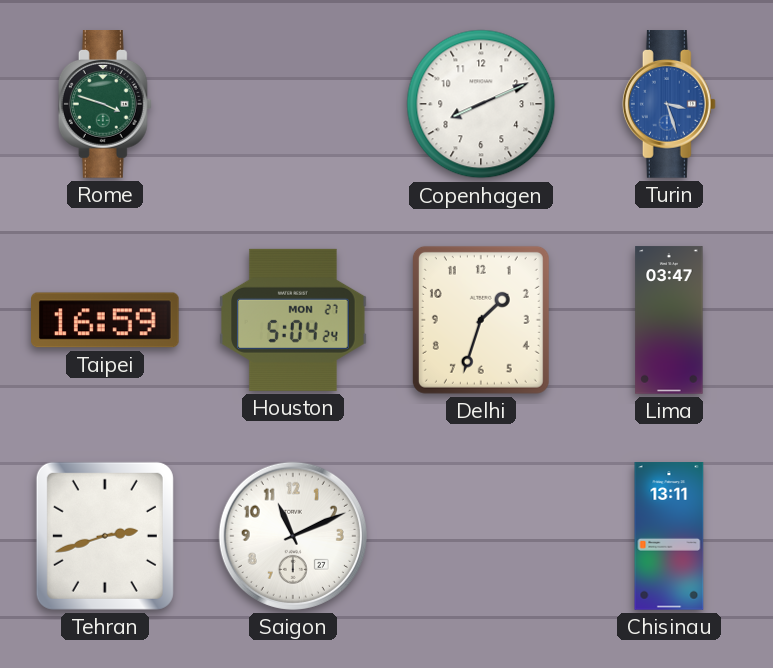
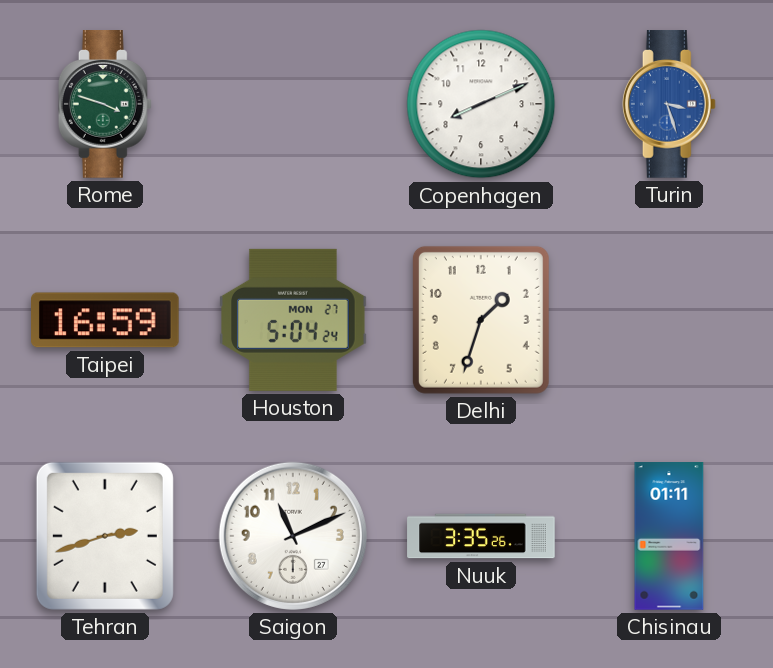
Lima: 03:47 -> none
Nuuk: none -> 3:35
Chisinau: 13:11 -> 01:11
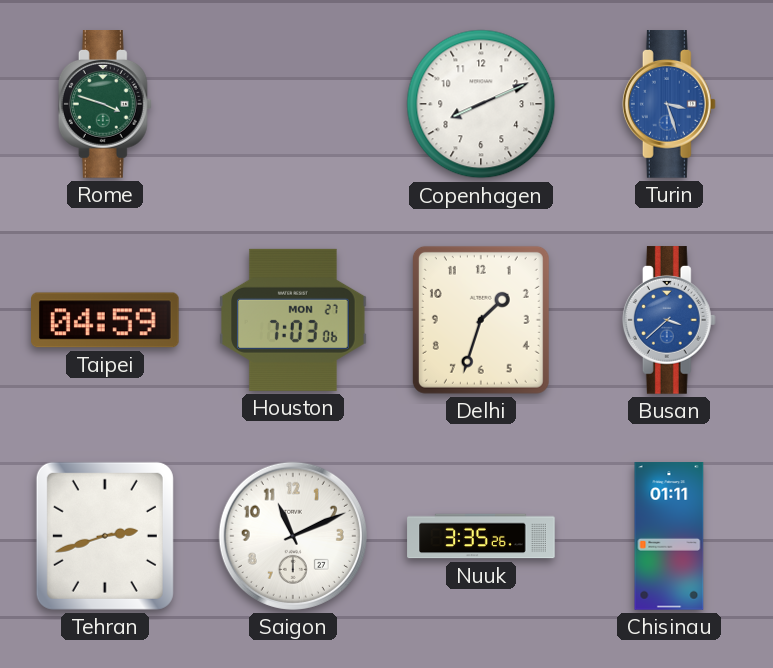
Taipei: 16:59 -> 04:59
Houston: 5:04 -> 7:03
Busan: none -> 3:38
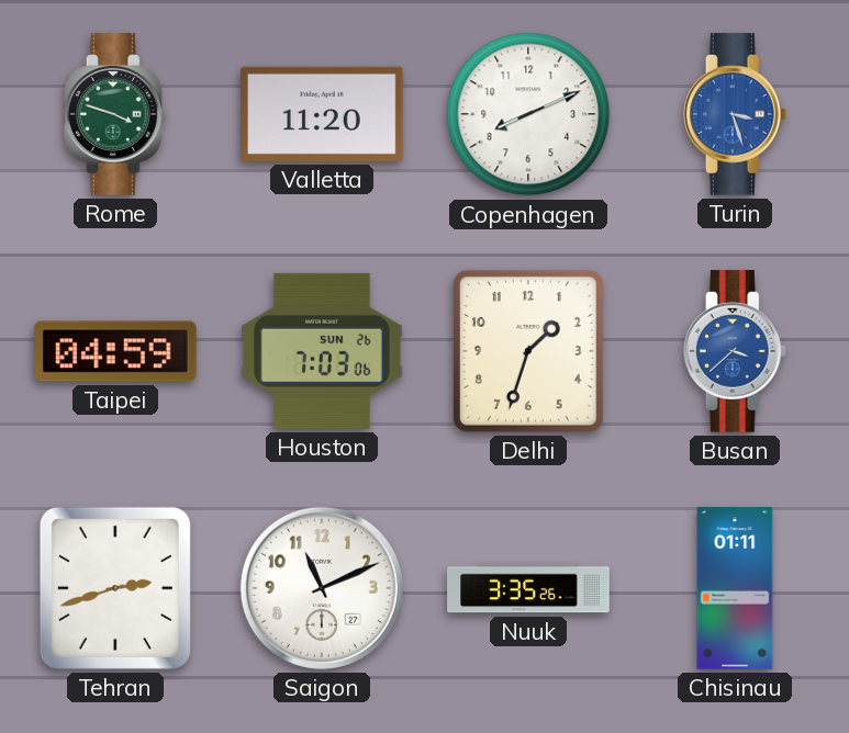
Valletta: none -> 11:20
Houston date: MON 27 -> SUN 26
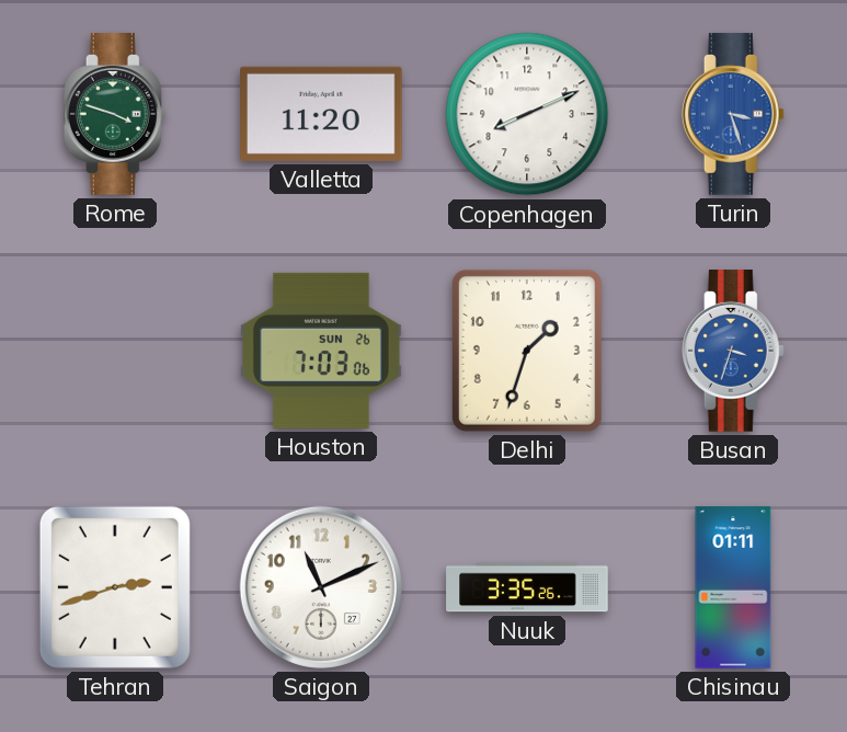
Taipei: 04:59 -> none
Busan: 3:38 -> 3:33
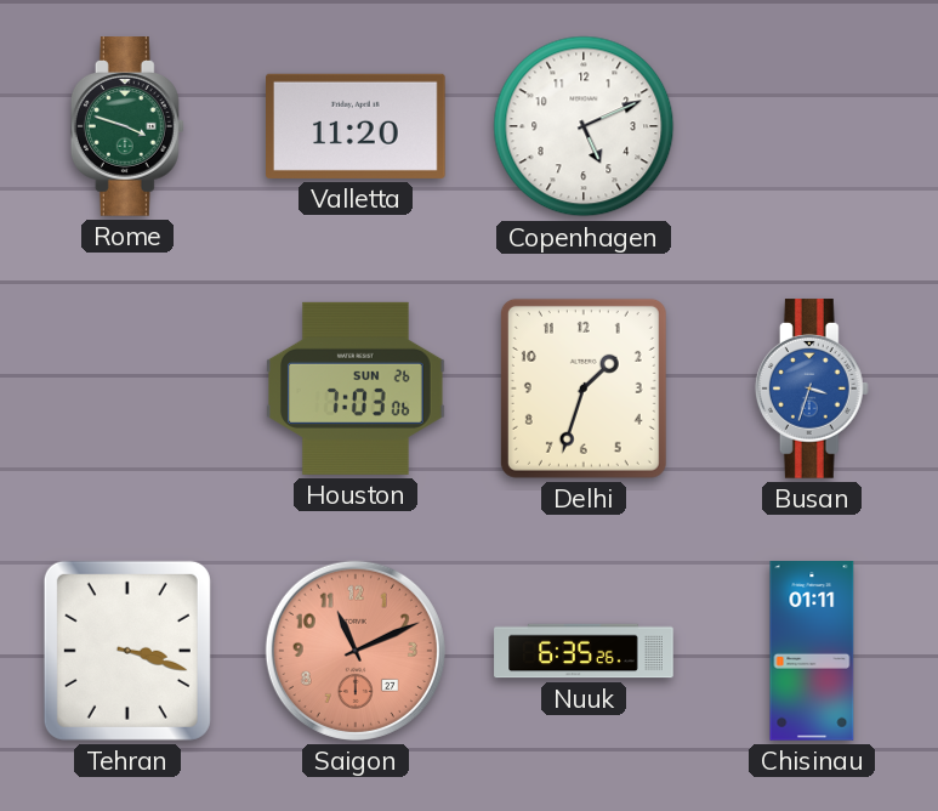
Copenhagen: 8:11 -> 5:11
Turin: 3:27 -> none
Tehran: 2:42 -> 3:18
Saigon dial: white -> salmon
Nuuk: 3:35 -> 6:35
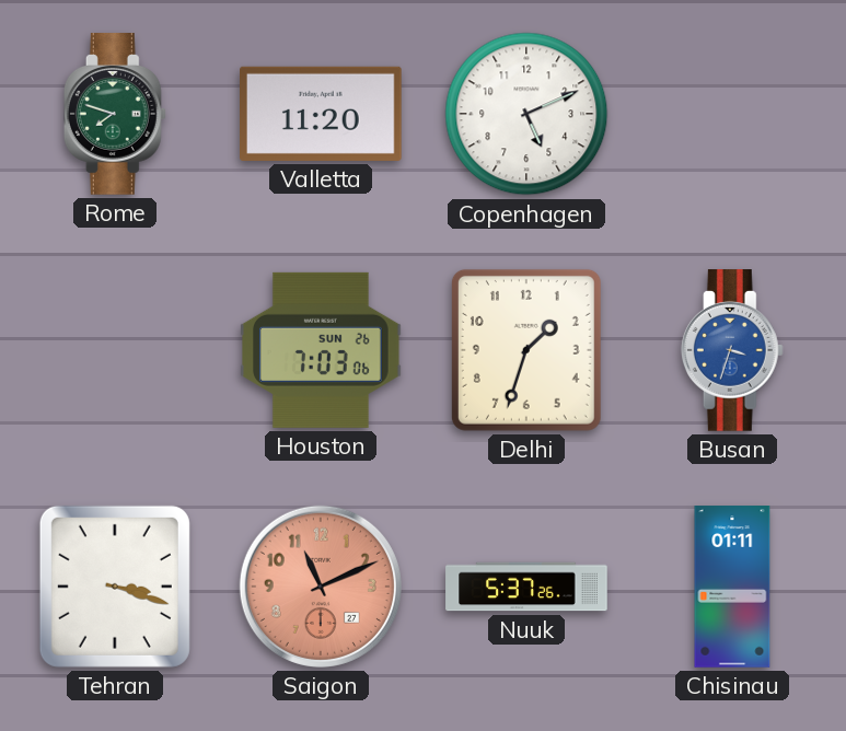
Rome: 3:48 -> 7:48
Nuuk: 6:35 -> 5:37
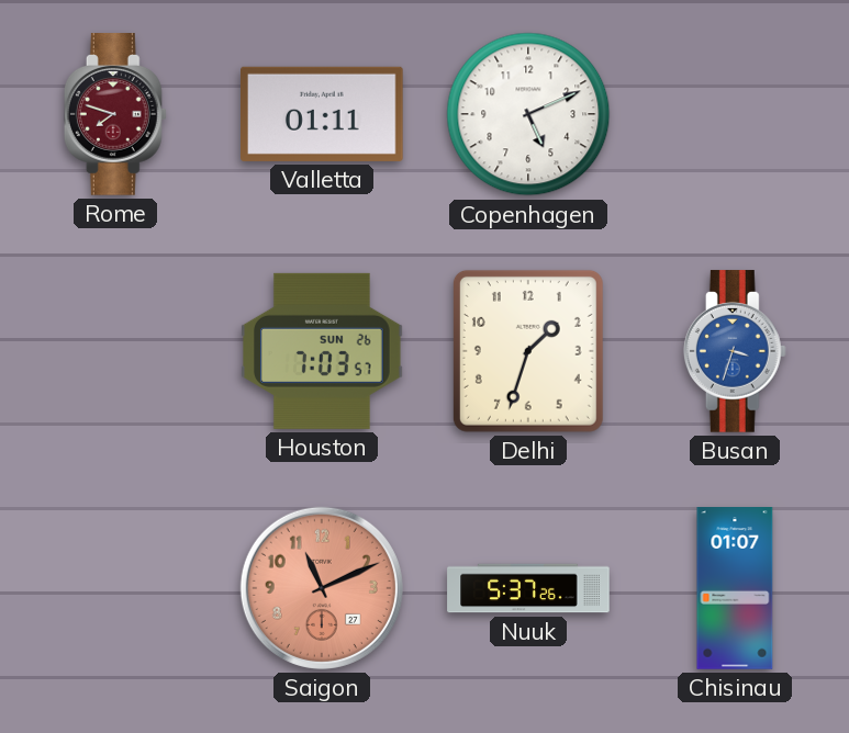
Rome dial: green -> burgundy
Valletta: 11:20 -> 01:11
Houston: 7:03:06 -> 7:03:57
Tehran: 3:18 -> none
Chisinau: 01:11 -> 01:07
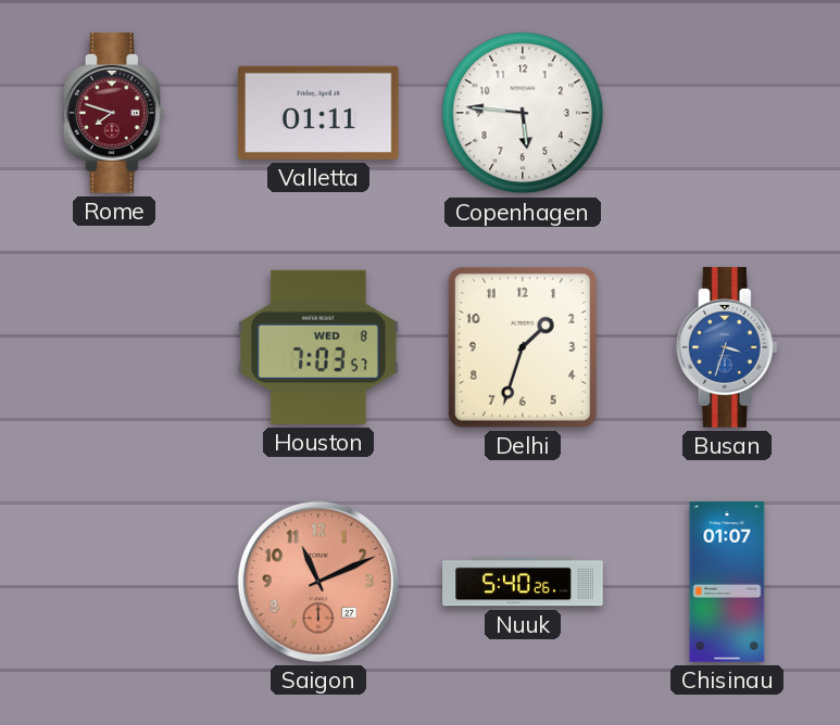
Copenhagen: 5:11 -> 5:46
Houston date: SUN 26 -> WED 8
Nuuk: 5:37 -> 5:40
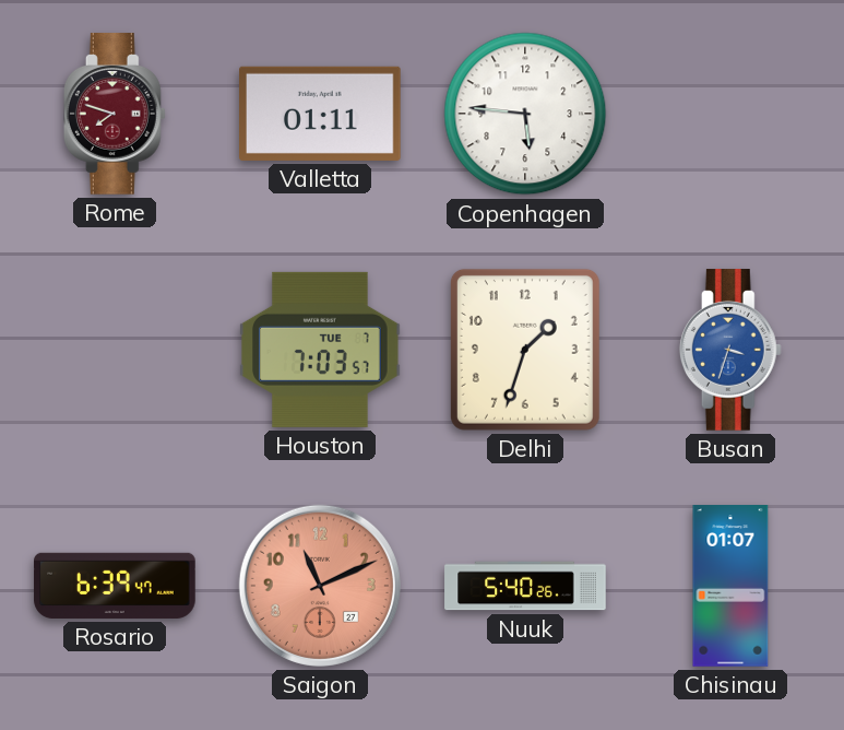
Houston date: WED 8 -> TUE 7
Rosario: none -> 6:39
